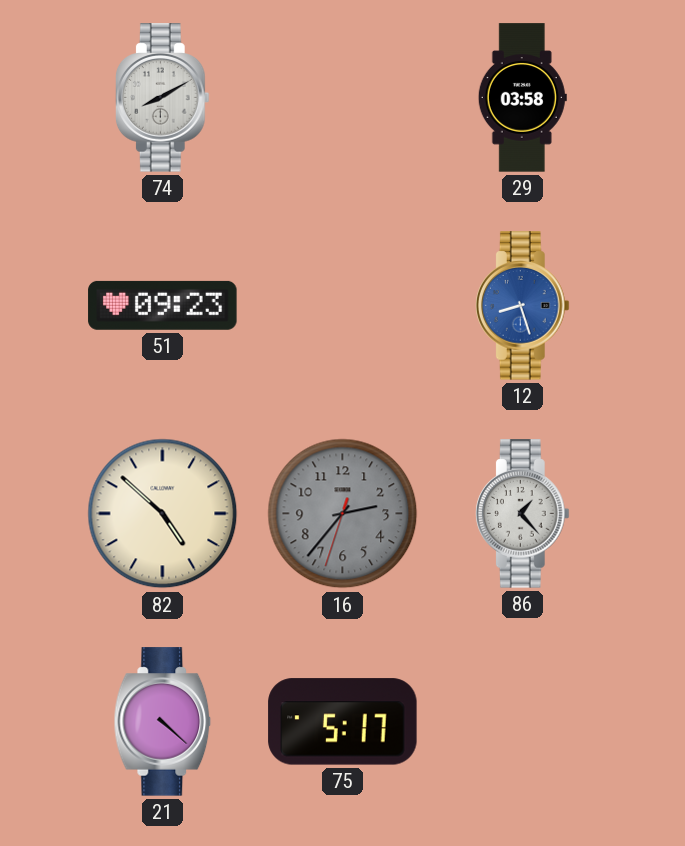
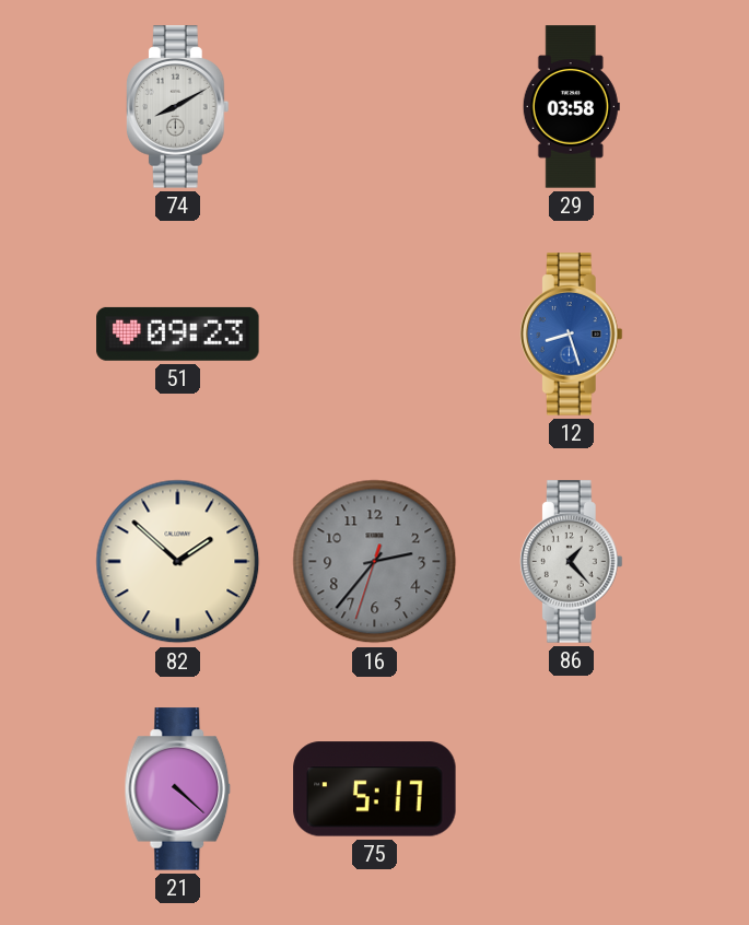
82: 4:52 -> 1:52
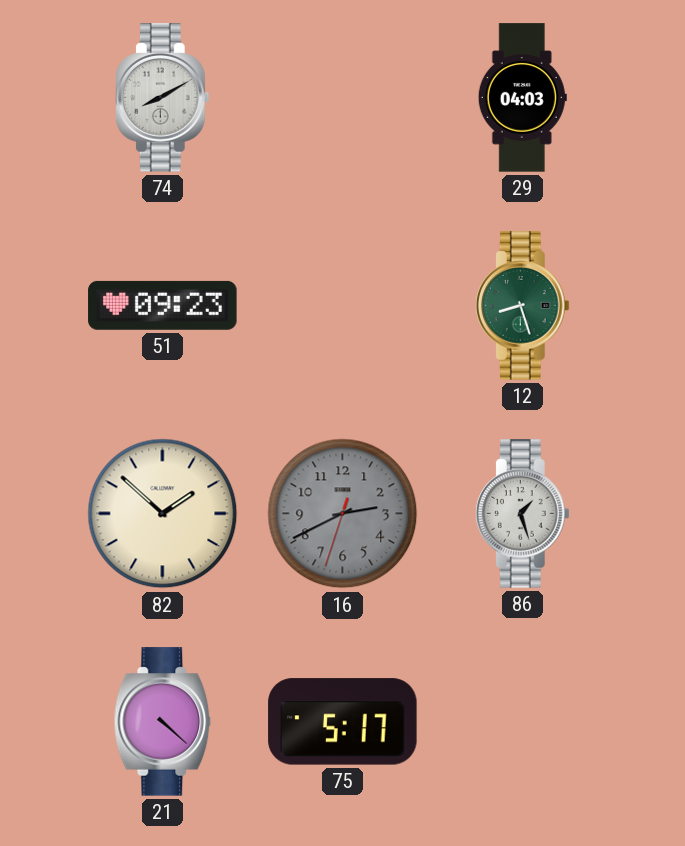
29: 03:58 -> 04:03
12 dial: blue -> green
16: 2:36 -> 2:40
86: 1:23 -> 1:27
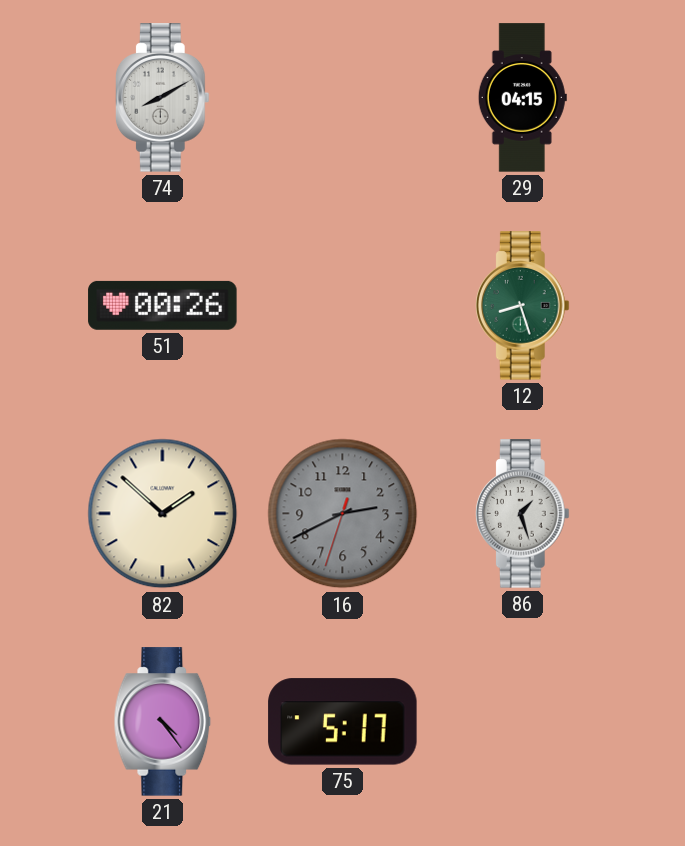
29: 04:03 -> 04:15
51: 09:23 -> 00:26
21: 4:22 -> 4:24
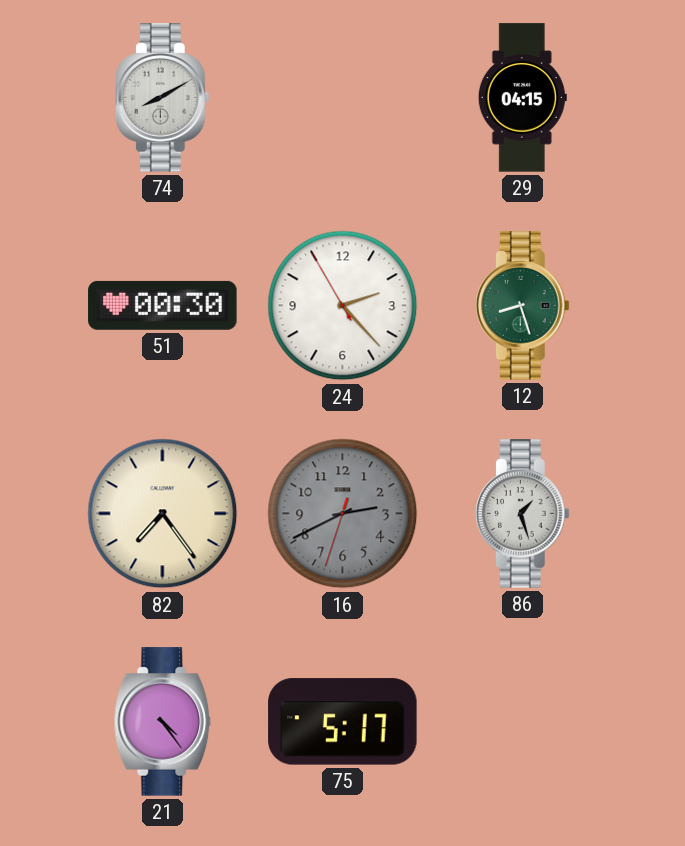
51: 00:26 -> 00:30
24: none -> 2:22
82: 1:52 -> 7:24
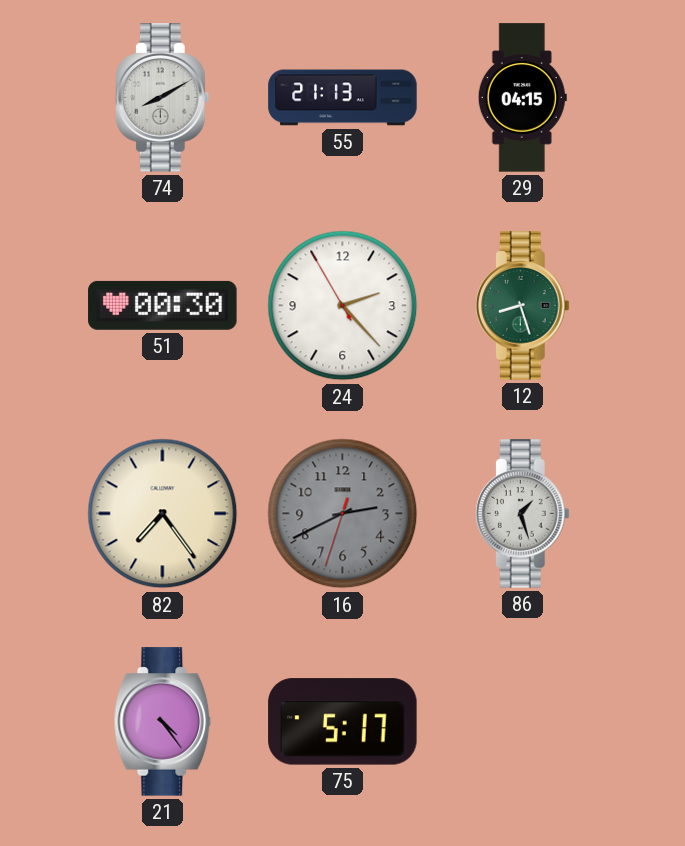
55: none -> 21:13
